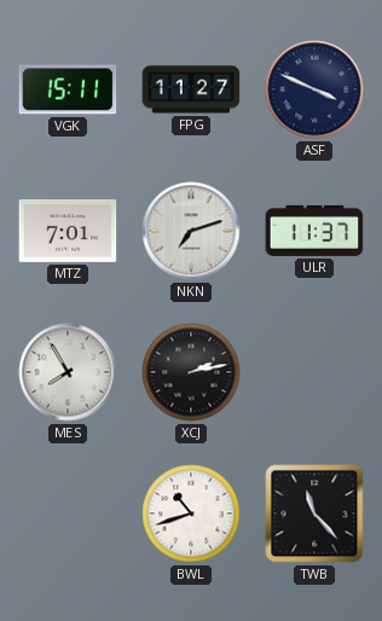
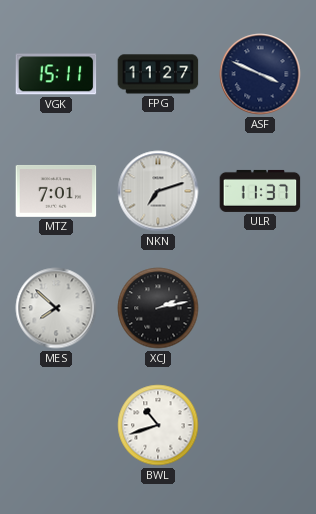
MES: 7:55 -> 7:52
TWB: 11:23 -> none
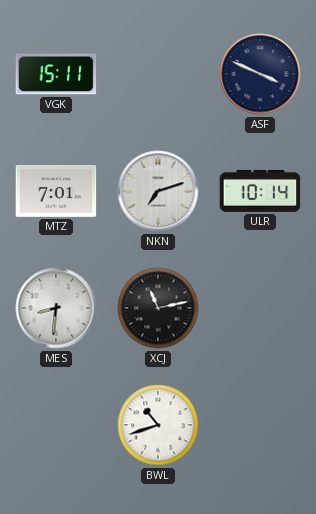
FPG: 11:27 -> none
ULR: 11:37 -> 10:14
MES: 7:52 -> 8:31
XCJ: 2:13 -> 11:13
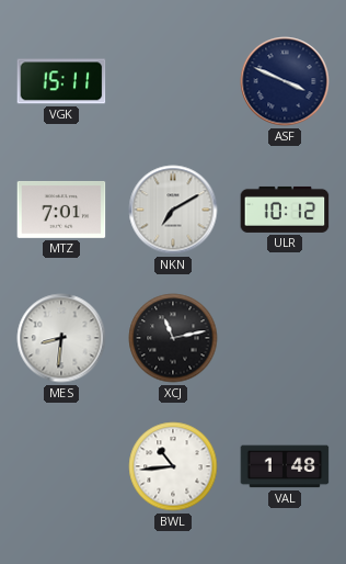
NKN: 7:12 -> 7:10
ULR: 10:14 -> 10:12
BWL: 10:42 -> 10:44
VAL: none -> 1:48
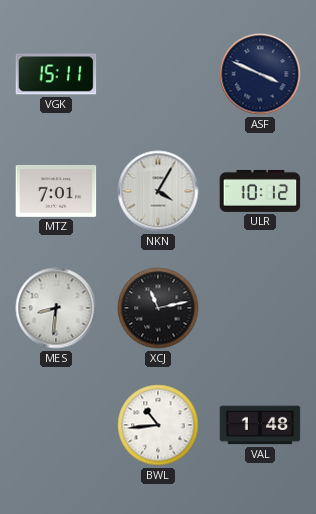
NKN: 7:10 -> 4:05
